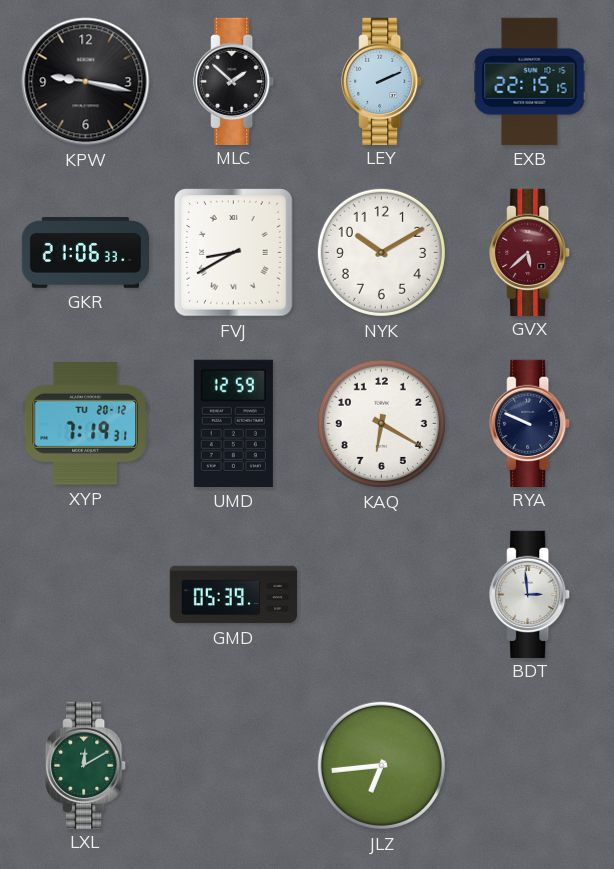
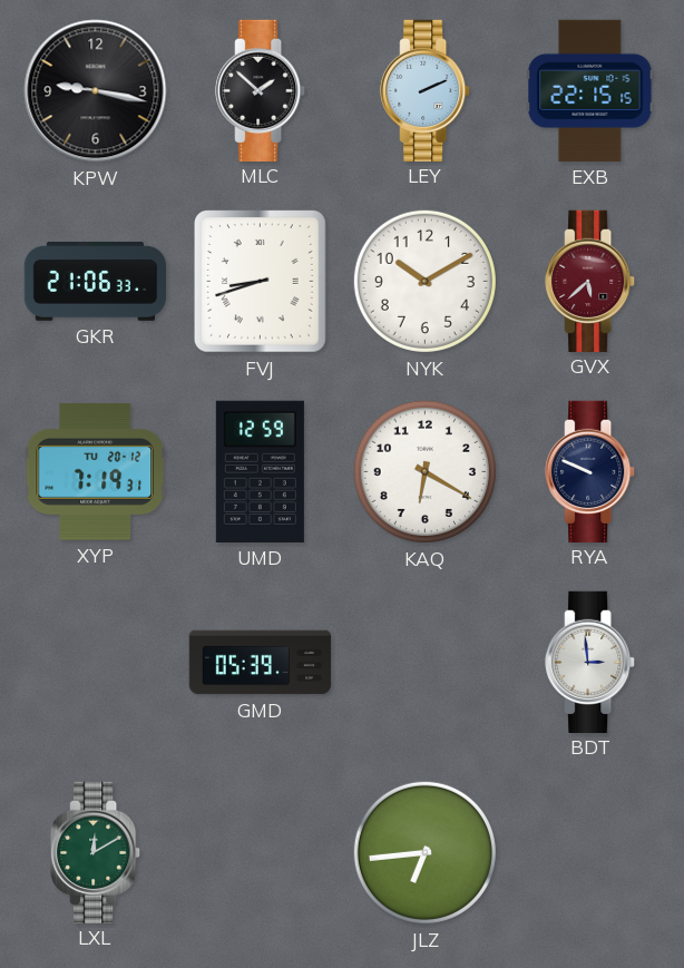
FVJ: 8:40 -> 8:42
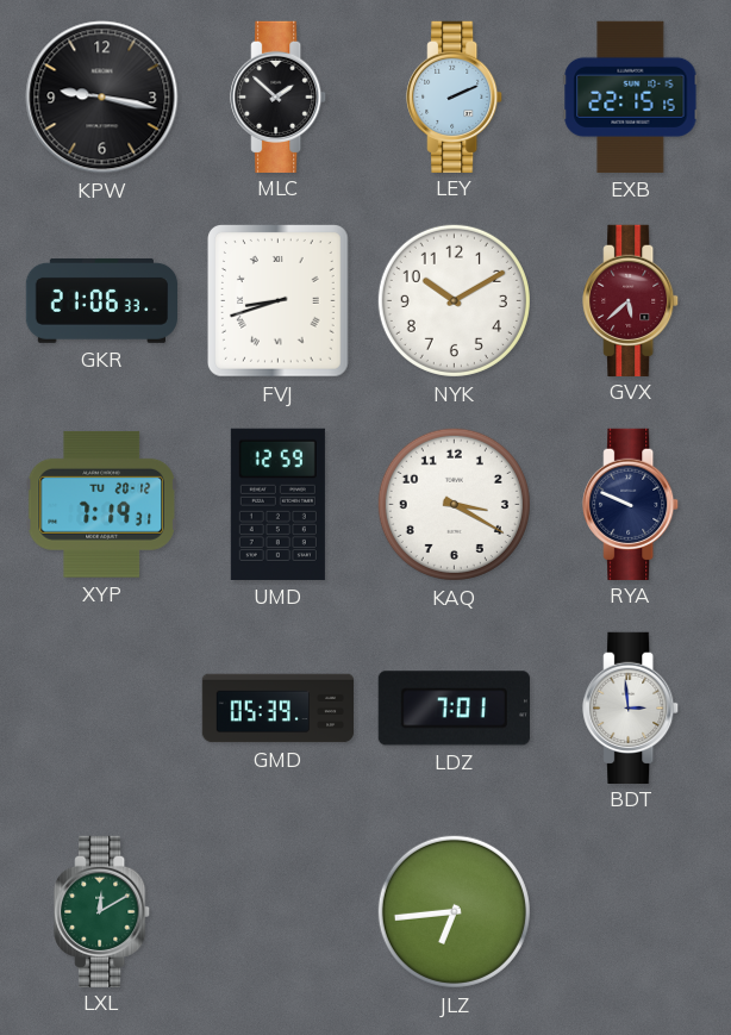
KAQ: 6:20 -> 3:20
LDZ: none -> 7:01
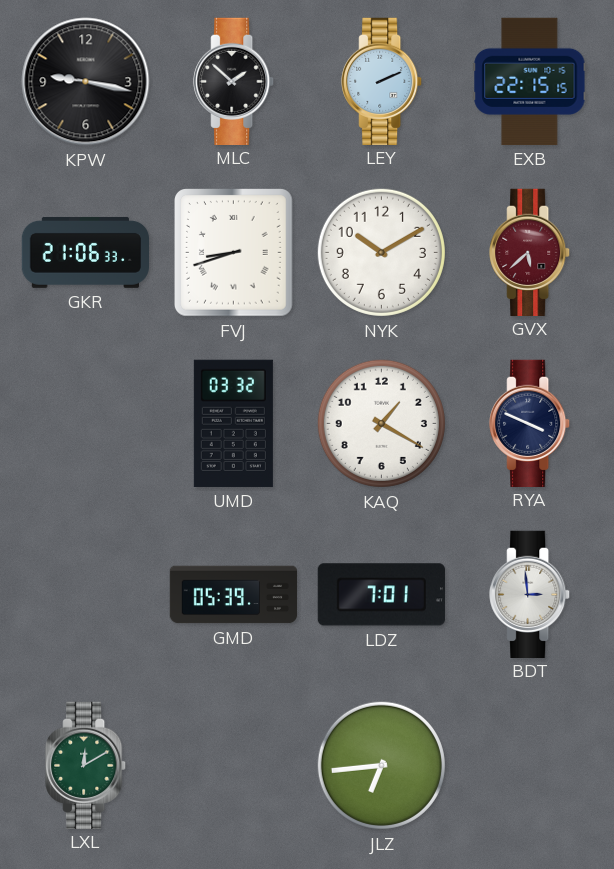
XYP: 7:19 -> none
UMD: 12:59 -> 03:32
KAQ: 3:20 -> 1:20
RYA: 9:49 -> 3:49
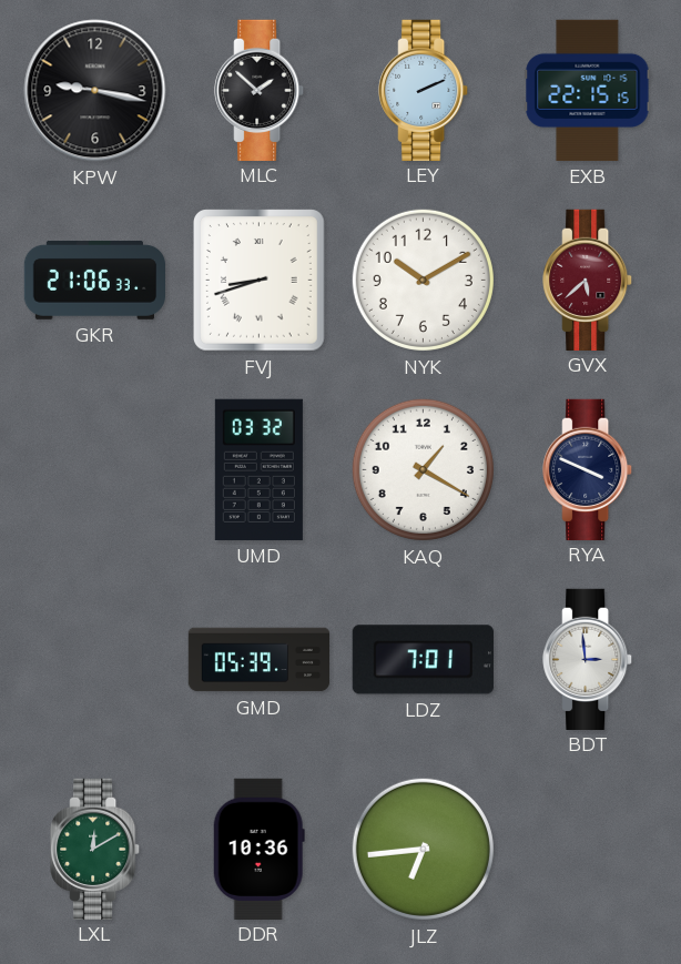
DDR: none -> 10:36
